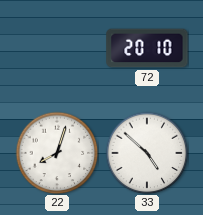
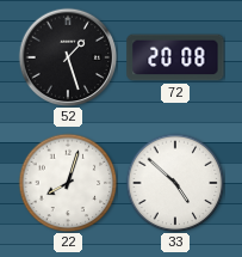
52: none -> 1:27
72: 20:10 -> 20:08
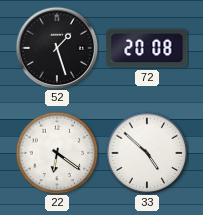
22: 8:03 -> 6:21
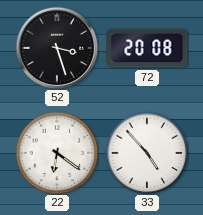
52: 1:27 -> 3:27
33: 4:52 -> 4:53
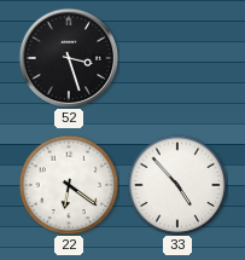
72: 20:08 -> none
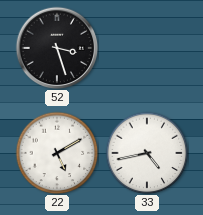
22: 6:21 -> 5:10
33: 4:53 -> 4:43
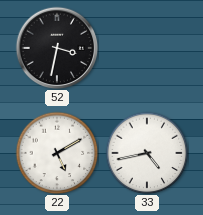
52: 3:27 -> 3:32
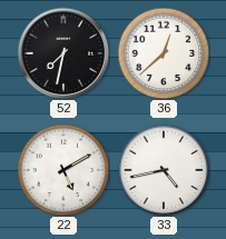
52: 3:32 -> 7:32
36: none -> 12:38
